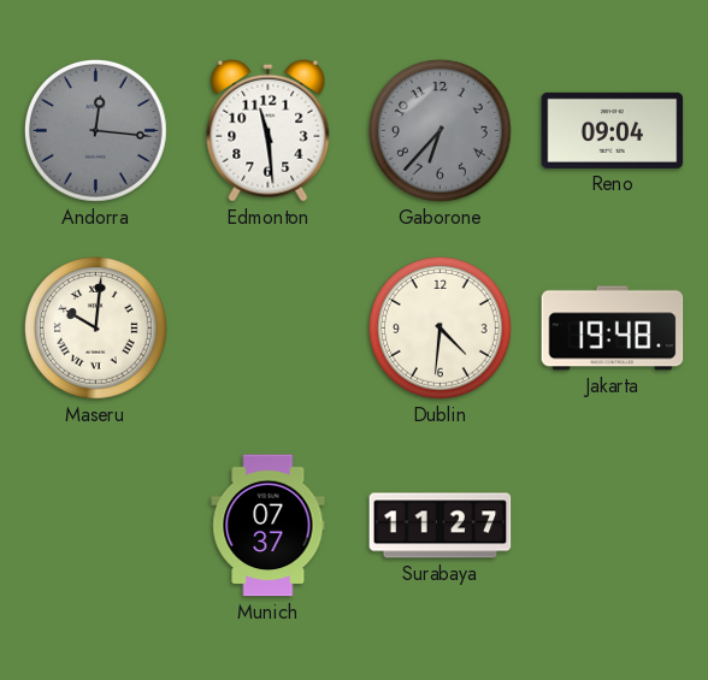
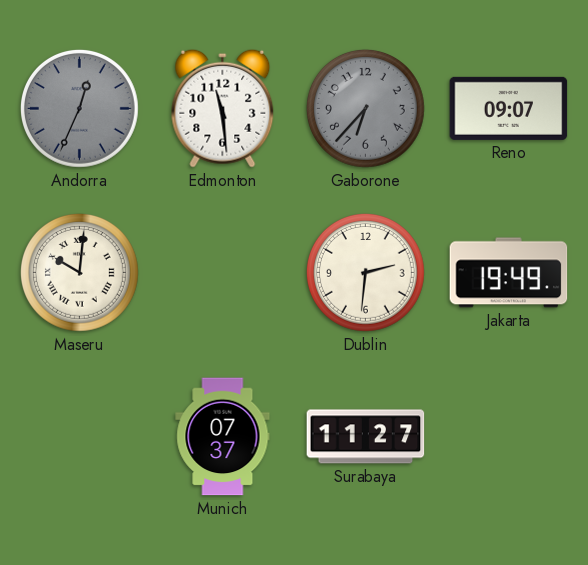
Andorra: 12:16 -> 12:34
Reno: 09:04 -> 09:07
Dublin: 4:31 -> 2:31
Jakarta: 19:48 -> 19:49
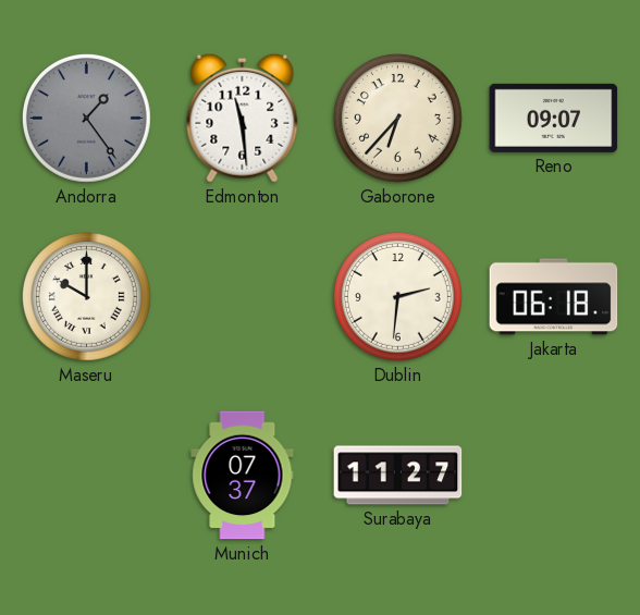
Andorra: 12:34 -> 1:24
Gaborone dial: grey -> cream
Maseru: 10:01 -> 10:00
Jakarta: 19:49 -> 06:18
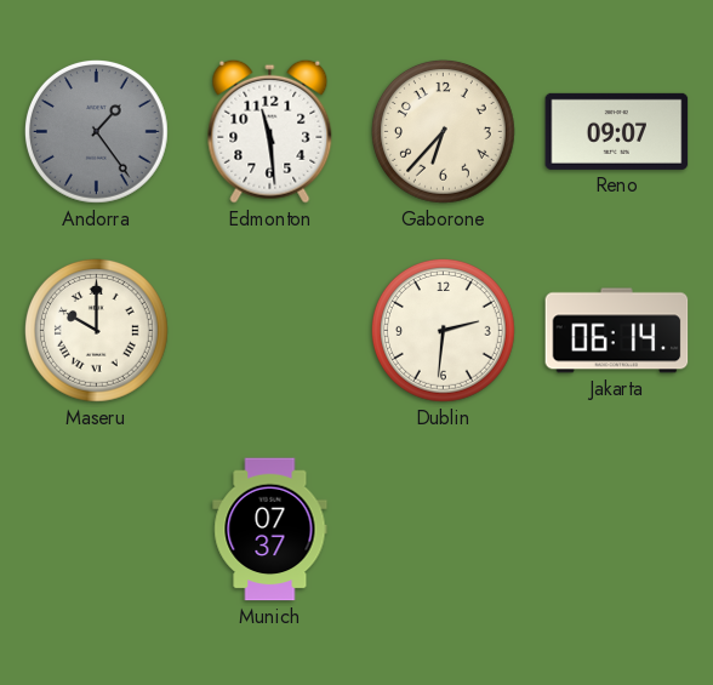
Jakarta: 06:18 -> 06:14
Surabaya: 11:27 -> none
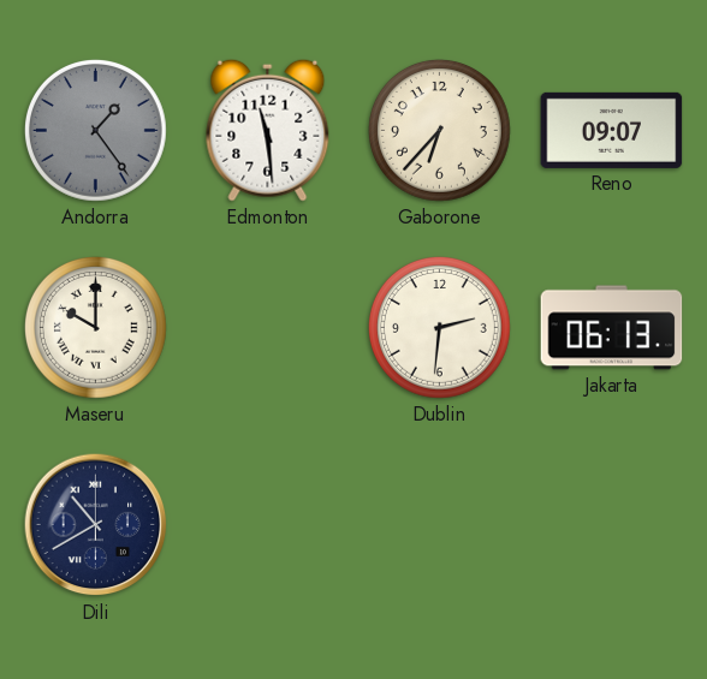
Jakarta: 06:14 -> 06:13
Dili: none -> 10:40
Munich: 07:37 -> none
